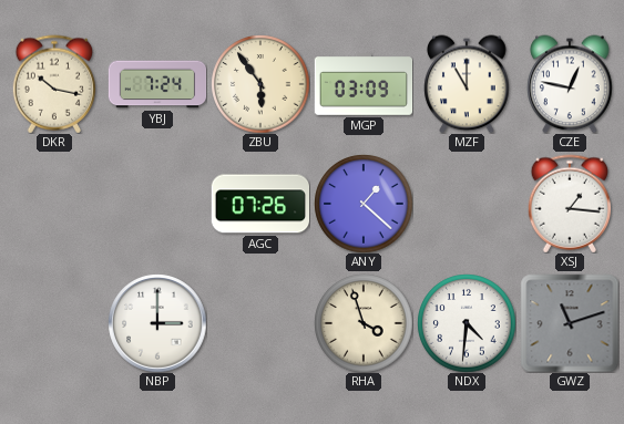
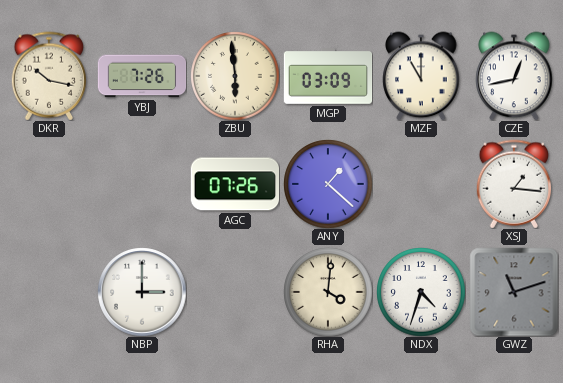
YBJ: 7:24 -> 7:26
ZBU: 5:54 -> 5:59
CZE: 12:47 -> 12:43
RHA: 3:57 -> 4:01
NDX: 4:31 -> 4:33
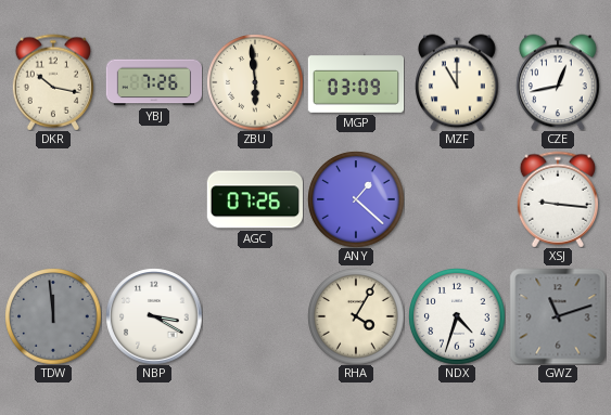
XSJ: 1:16 -> 9:16
TDW: none -> 11:59
NBP: 3:00 -> 3:20
RHA: 4:01 -> 4:05
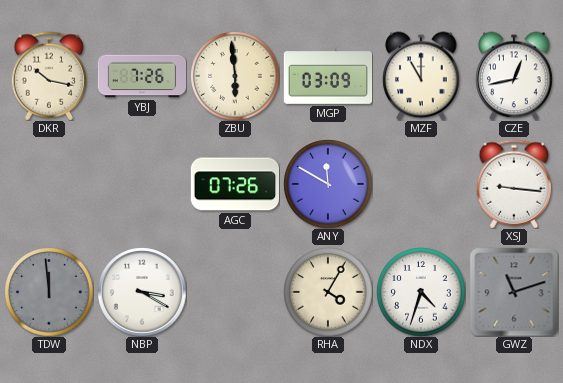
ANY: 1:22 -> 11:50
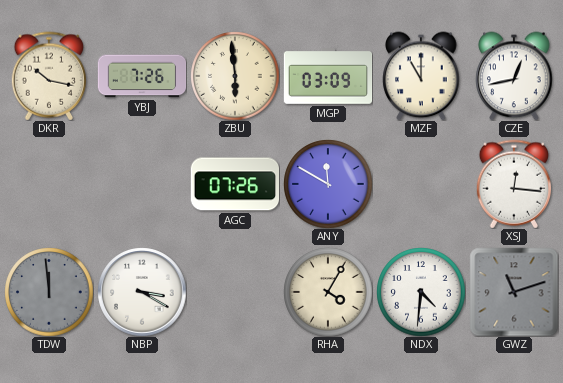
XSJ: 9:16 -> 12:16
NDX: 4:33 -> 4:31
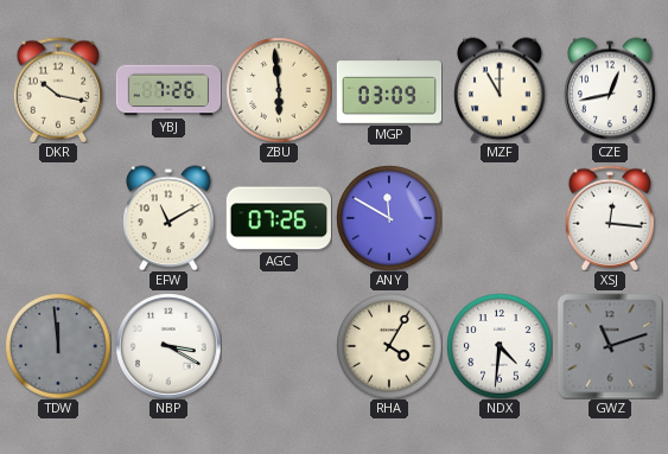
EFW: none -> 11:10
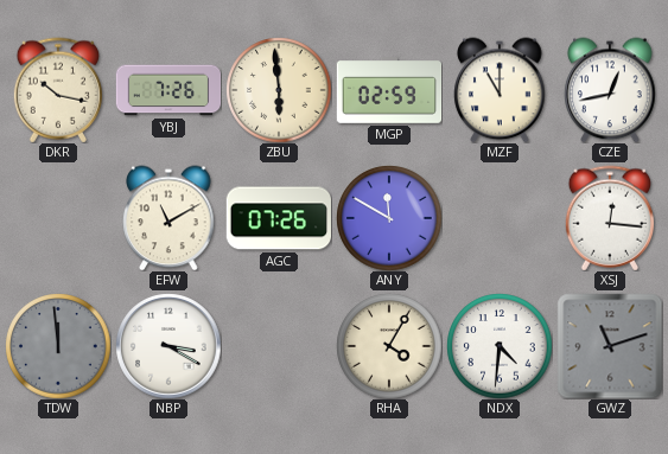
MGP: 03:09 -> 02:59
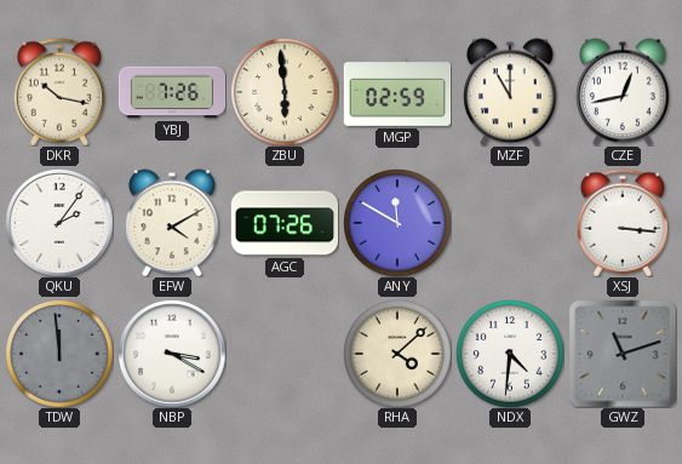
QKU: none -> 2:06
EFW: 11:10 -> 4:10
XSJ: 12:16 -> 3:16
RHA: 4:05 -> 4:08
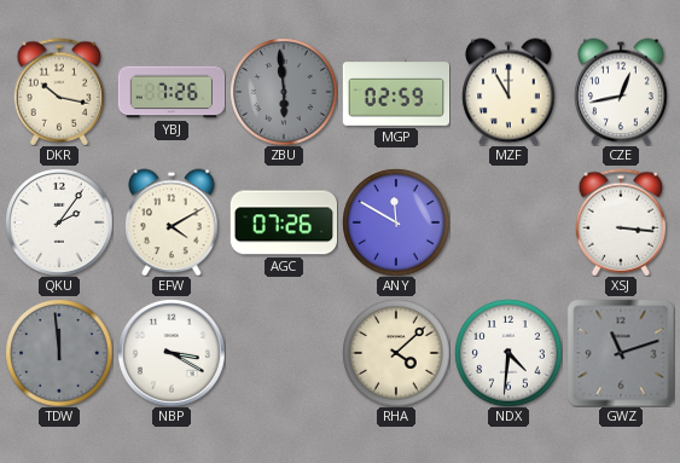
ZBU dial: cream -> grey
